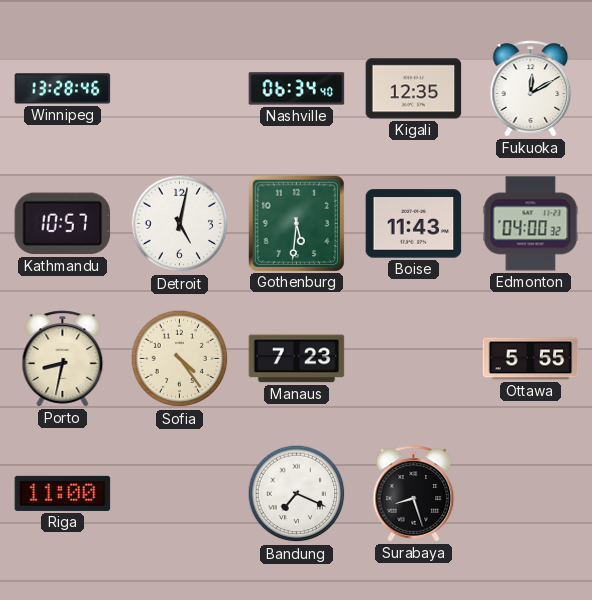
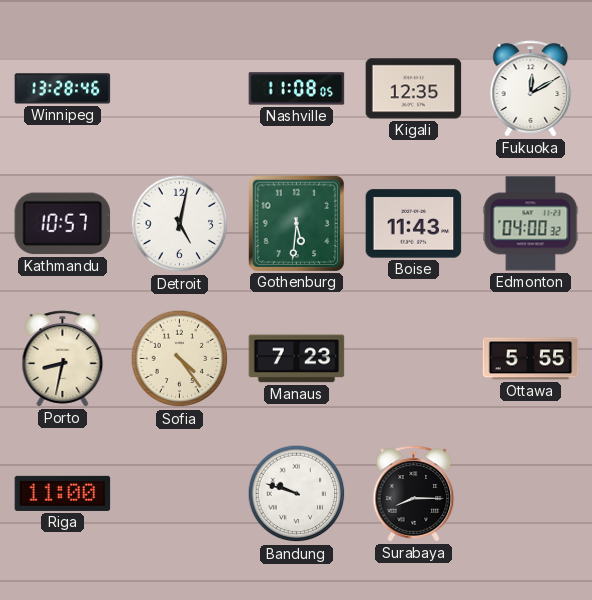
Nashville: 06:34 -> 11:08
Bandung: 7:19 -> 9:48
Surabaya: 8:27 -> 8:15
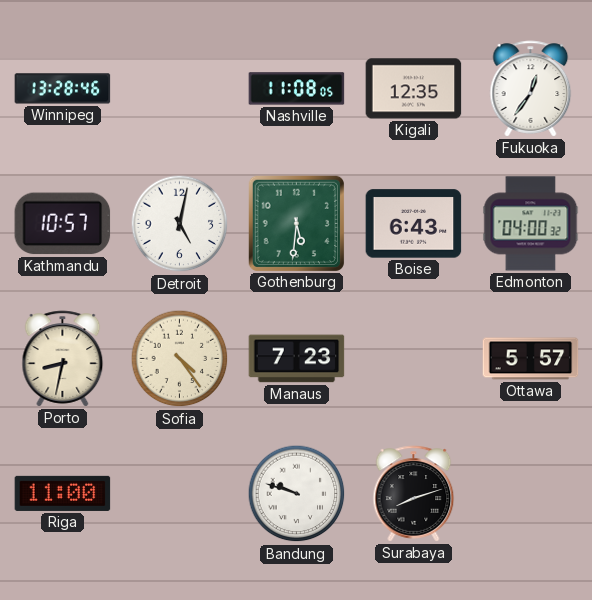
Fukuoka: 12:10 -> 12:36
Boise: 11:43 -> 6:43
Ottawa: 5:55 -> 5:57
Surabaya: 8:15 -> 8:12
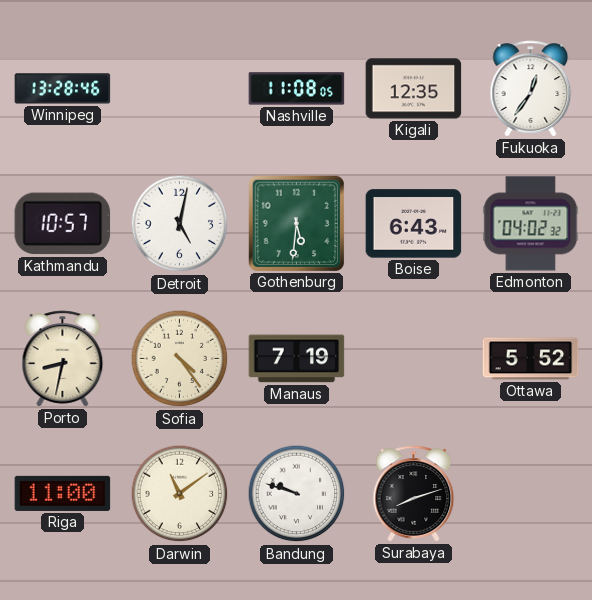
Edmonton: 04:00 -> 04:02
Manaus: 7:23 -> 7:19
Ottawa: 5:57 -> 5:52
Darwin: none -> 11:09
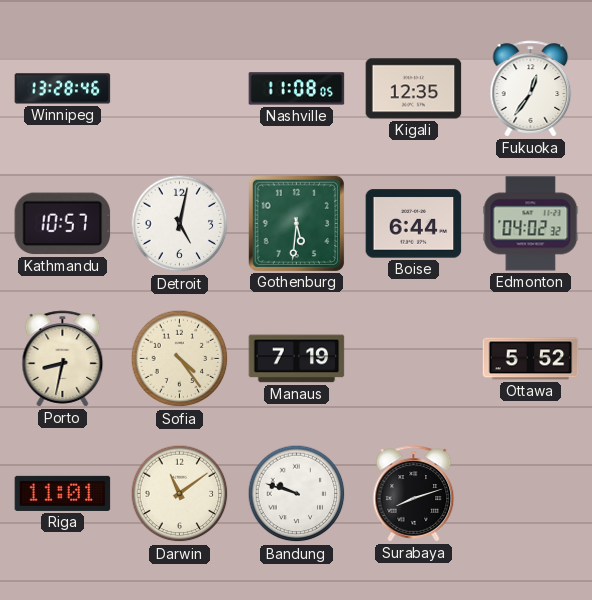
Boise: 6:43 -> 6:44
Riga: 11:00 -> 11:01
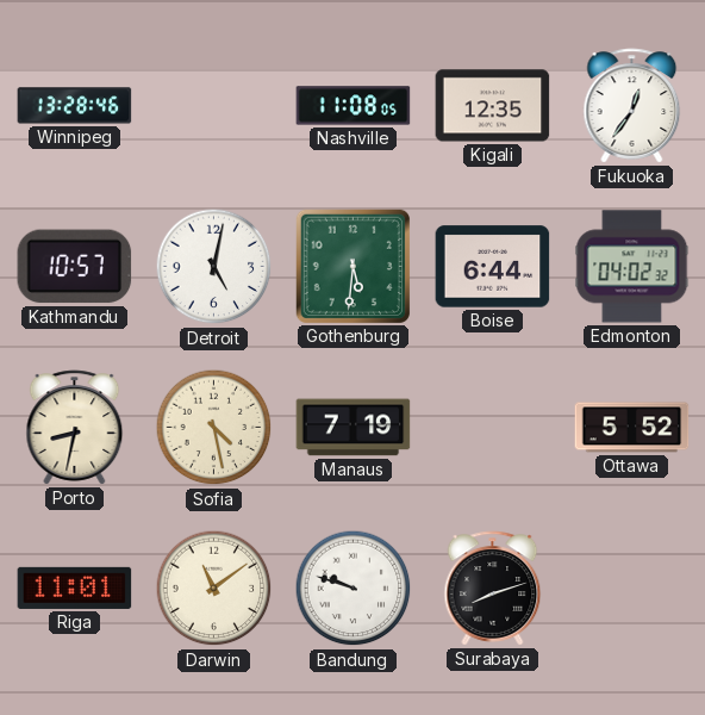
Sofia: 4:24 -> 4:28
